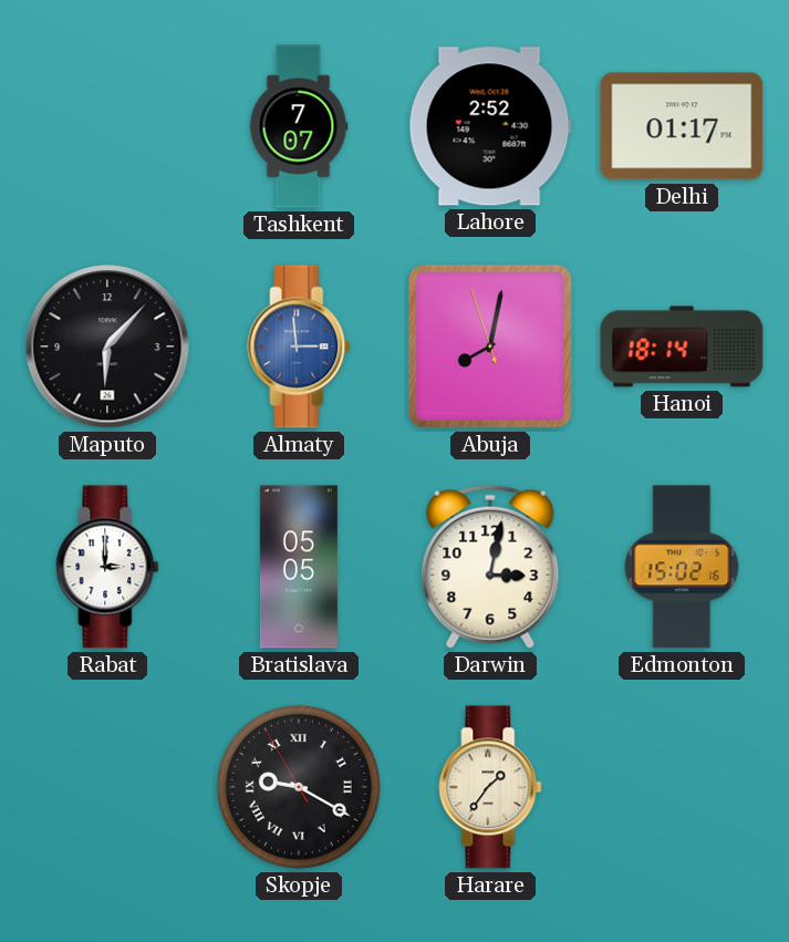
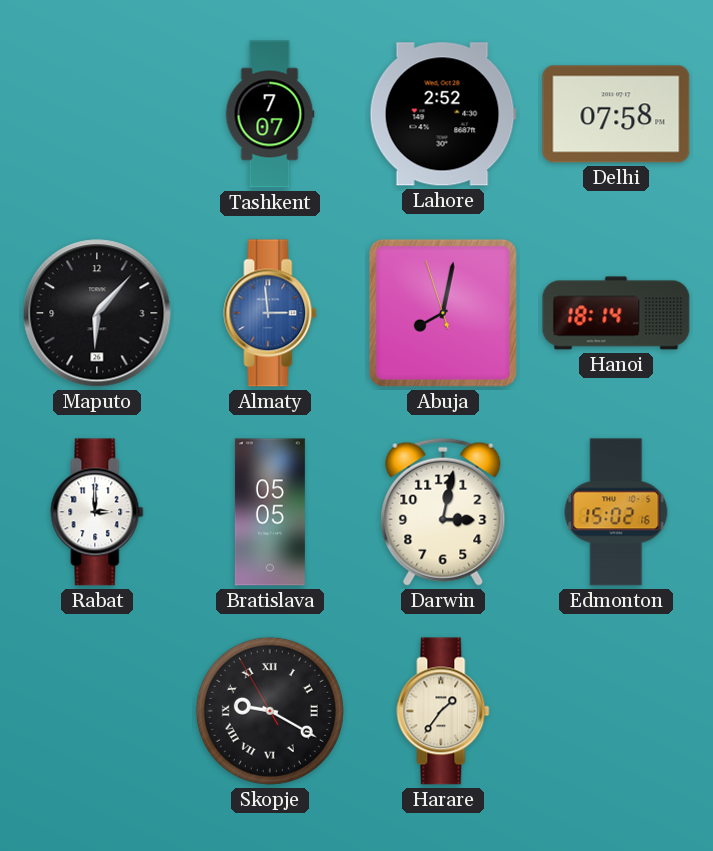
Delhi: 01:17 -> 07:58
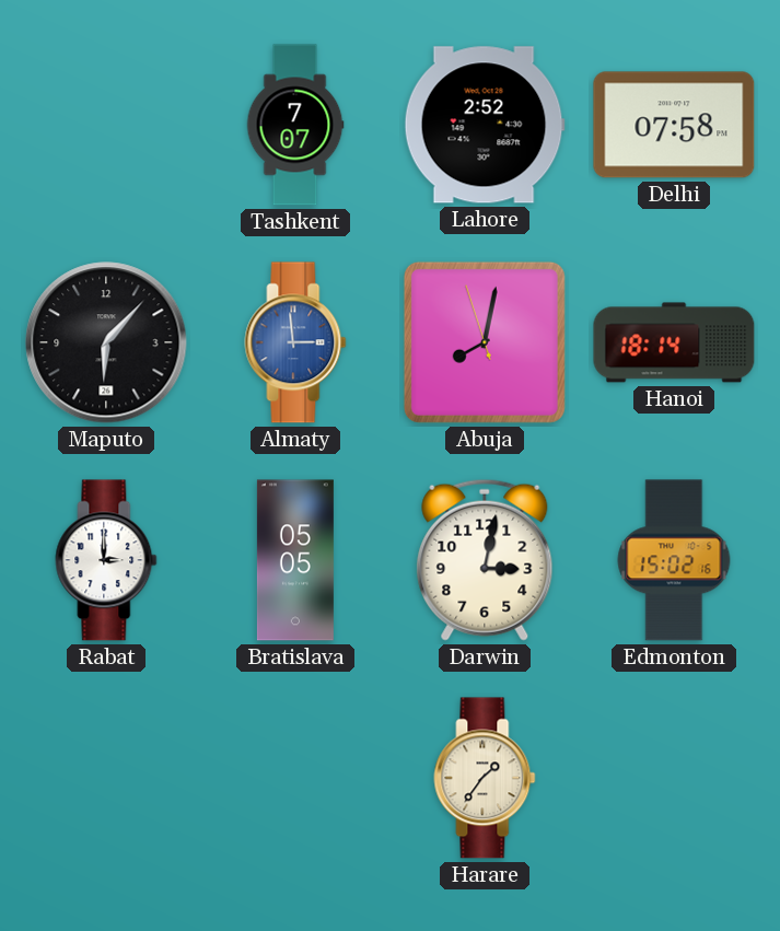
Skopje: 9:19 -> none
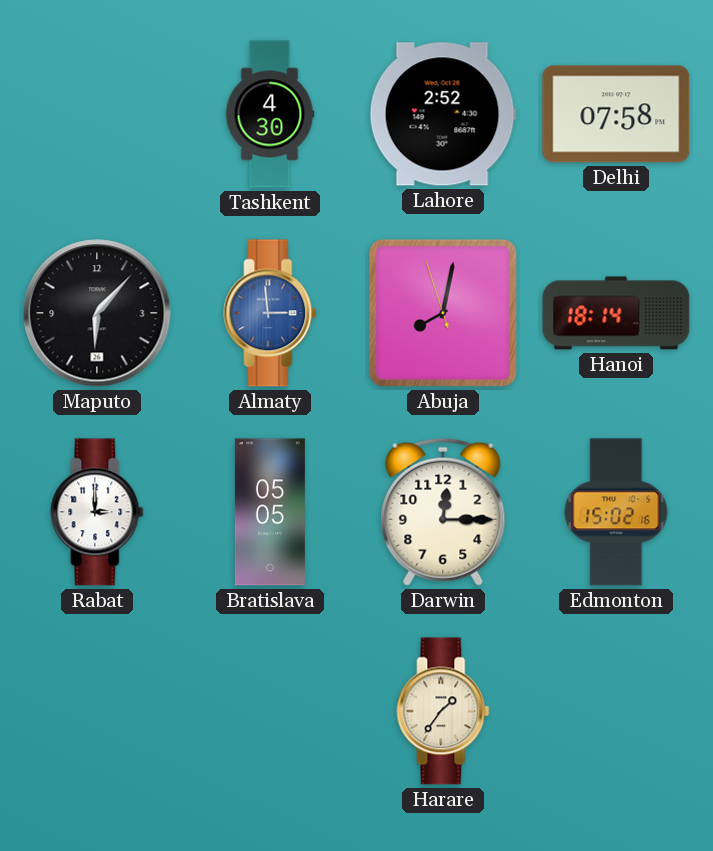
Tashkent: 7:07 -> 4:30
Darwin: 3:02 -> 12:15
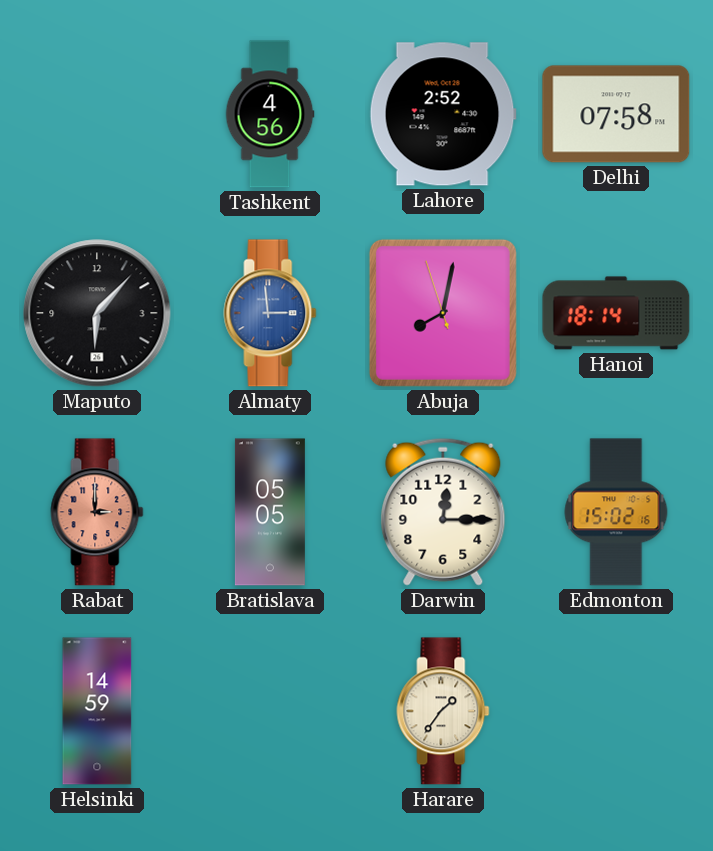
Tashkent: 4:30 -> 4:56
Rabat dial: white -> salmon
Helsinki: none -> 14:59
